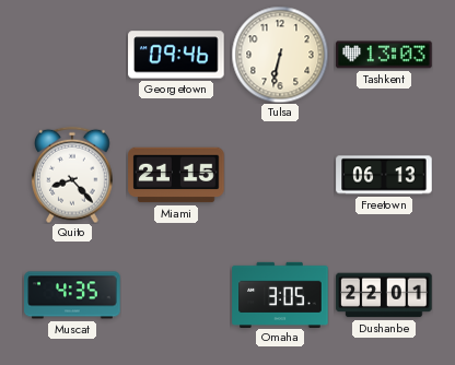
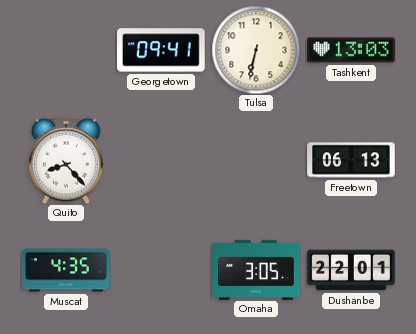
Georgetown: 09:46 -> 09:41
Miami: 21:15 -> none
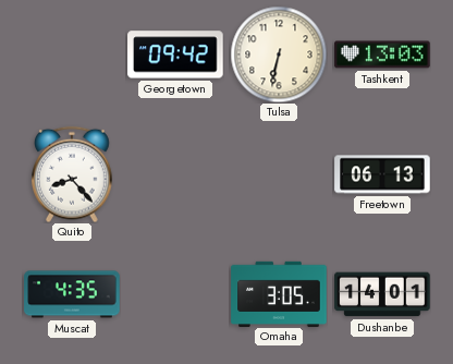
Georgetown: 09:41 -> 09:42
Dushanbe: 22:01 -> 14:01
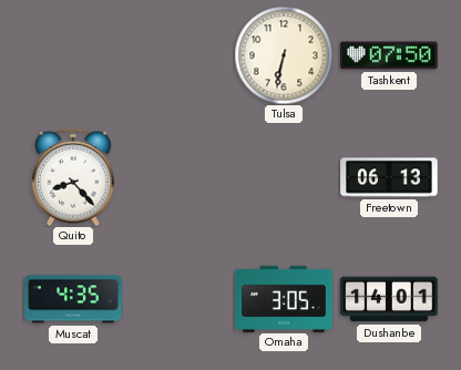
Georgetown: 09:42 -> none
Tashkent: 13:03 -> 07:50
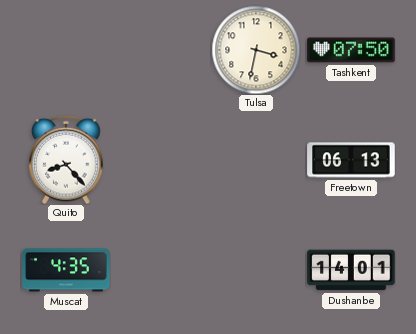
Tulsa: 6:32 -> 3:32
Omaha: 3:05 -> none
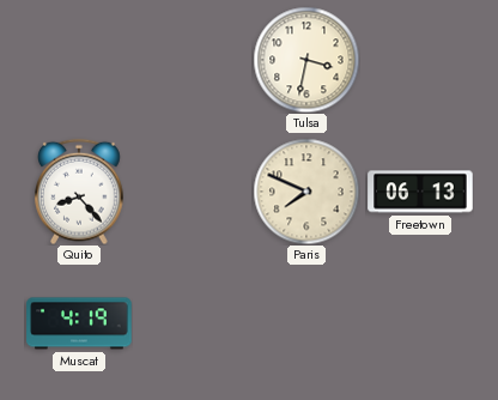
Tashkent: 07:50 -> none
Paris: none -> 7:49
Muscat: 4:35 -> 4:19
Dushanbe: 14:01 -> none
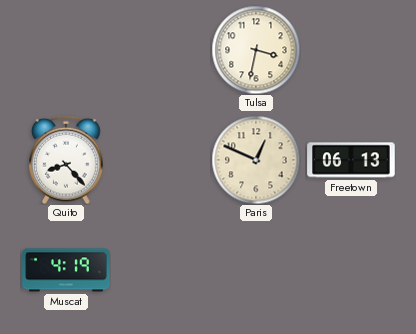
Paris: 7:49 -> 12:49
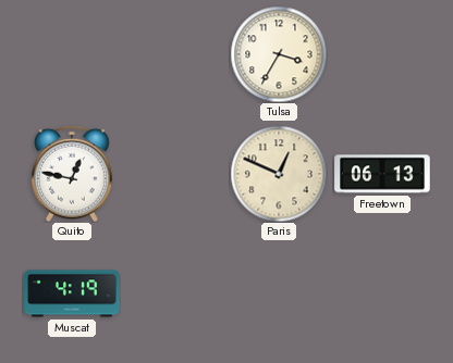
Tulsa: 3:32 -> 3:35
Quito: 8:23 -> 12:47
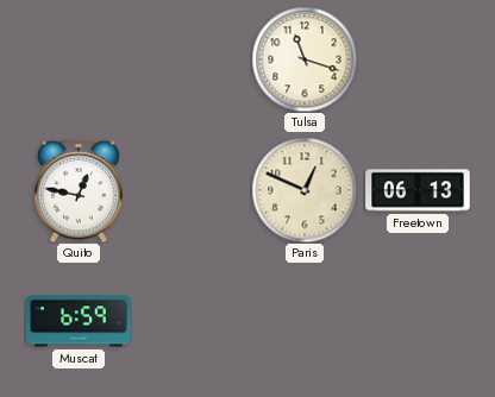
Tulsa: 3:35 -> 11:18
Muscat: 4:19 -> 6:59
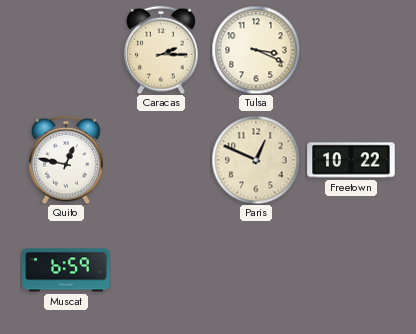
Caracas: none -> 2:15
Tulsa: 11:18 -> 3:19
Freetown: 06:13 -> 10:22
